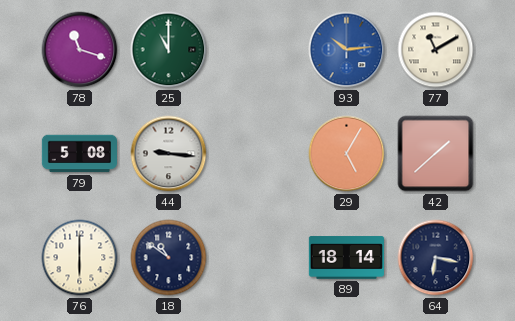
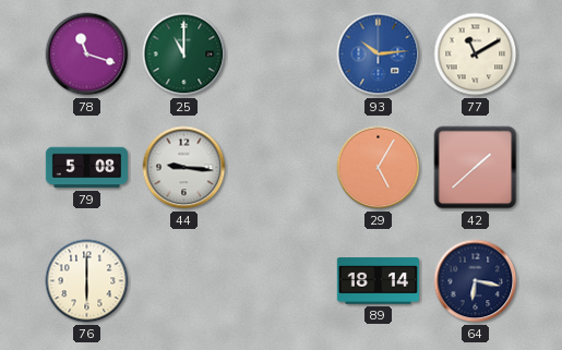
18: 10:51 -> none
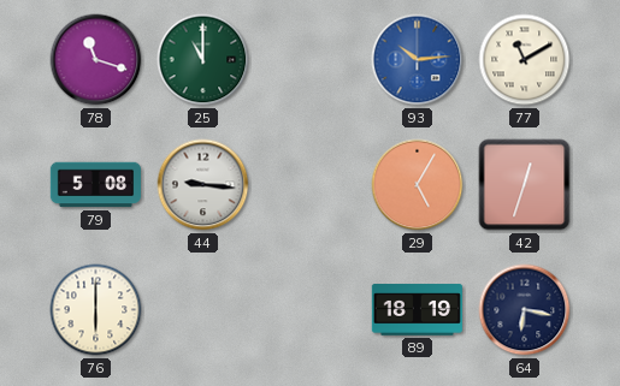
42: 1:38 -> 12:33
89: 18:14 -> 18:19
